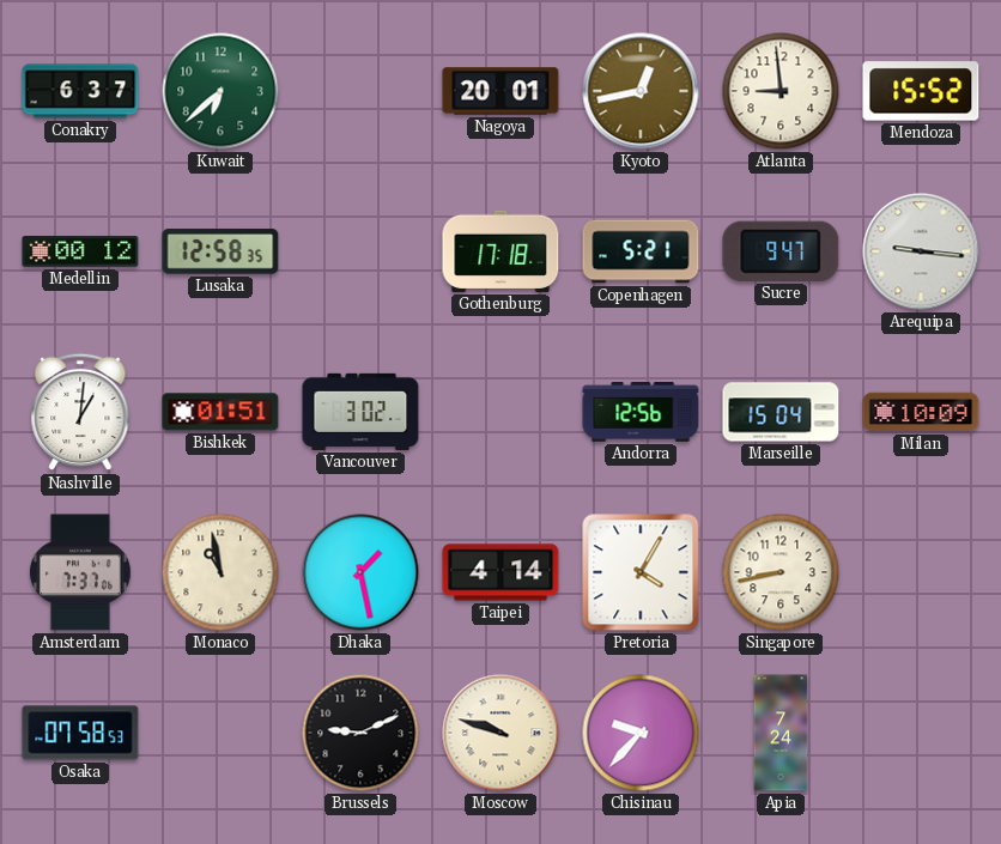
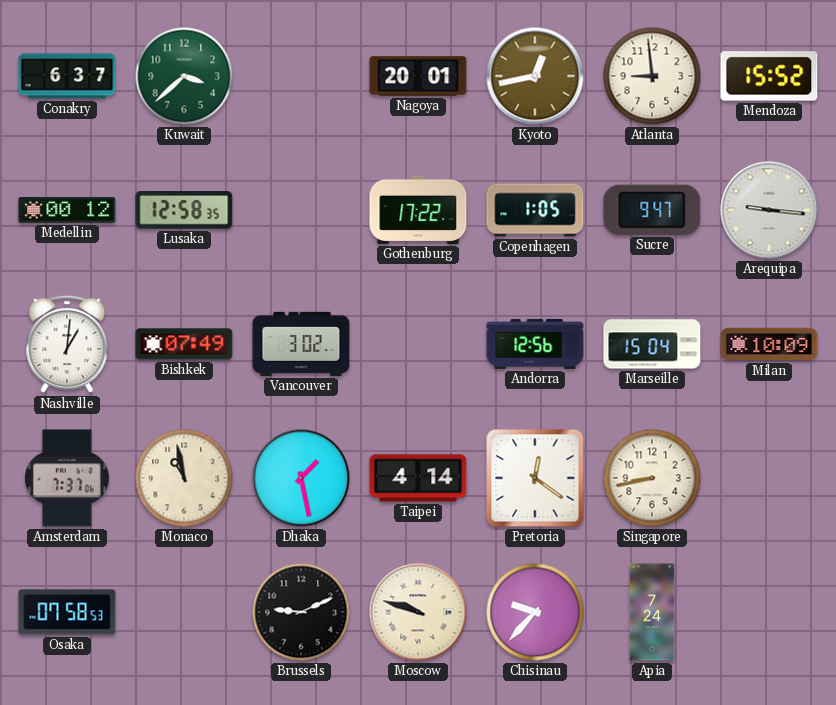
Kuwait: 6:38 -> 3:38
Gothenburg: 17:18 -> 17:22
Copenhagen: 5:21 -> 1:05
Bishkek: 01:51 -> 07:49
Pretoria: 4:05 -> 12:21
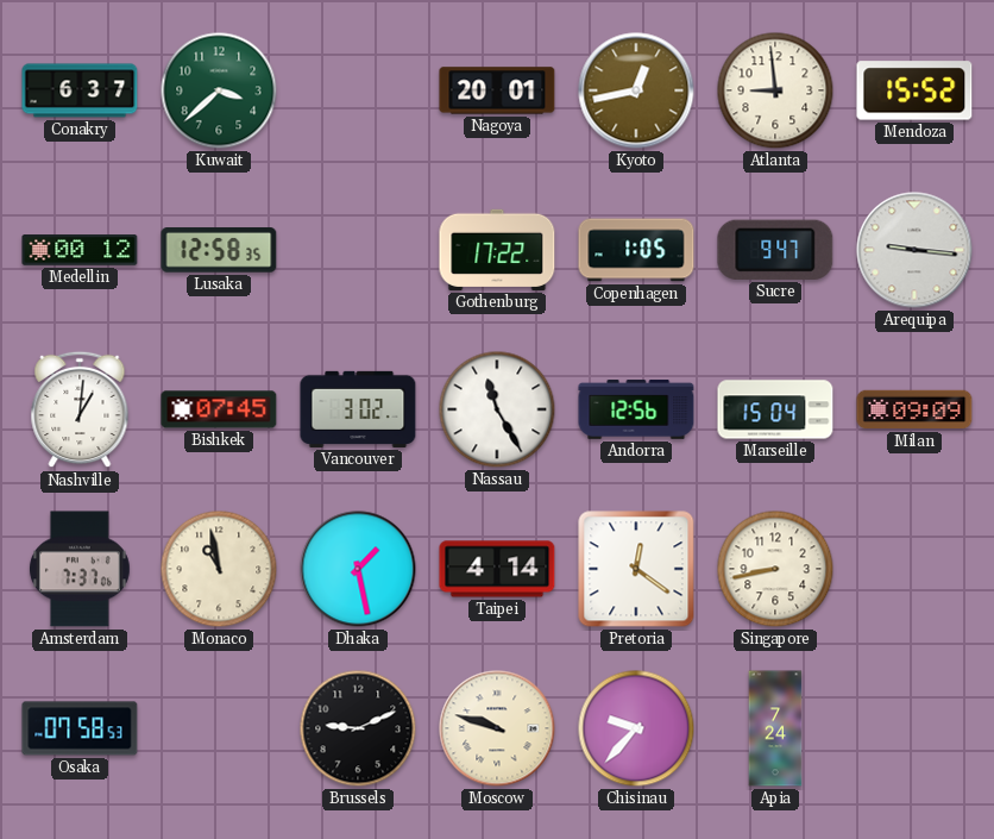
Bishkek: 07:49 -> 07:45
Nassau: none -> 11:25
Milan: 10:09 -> 09:09
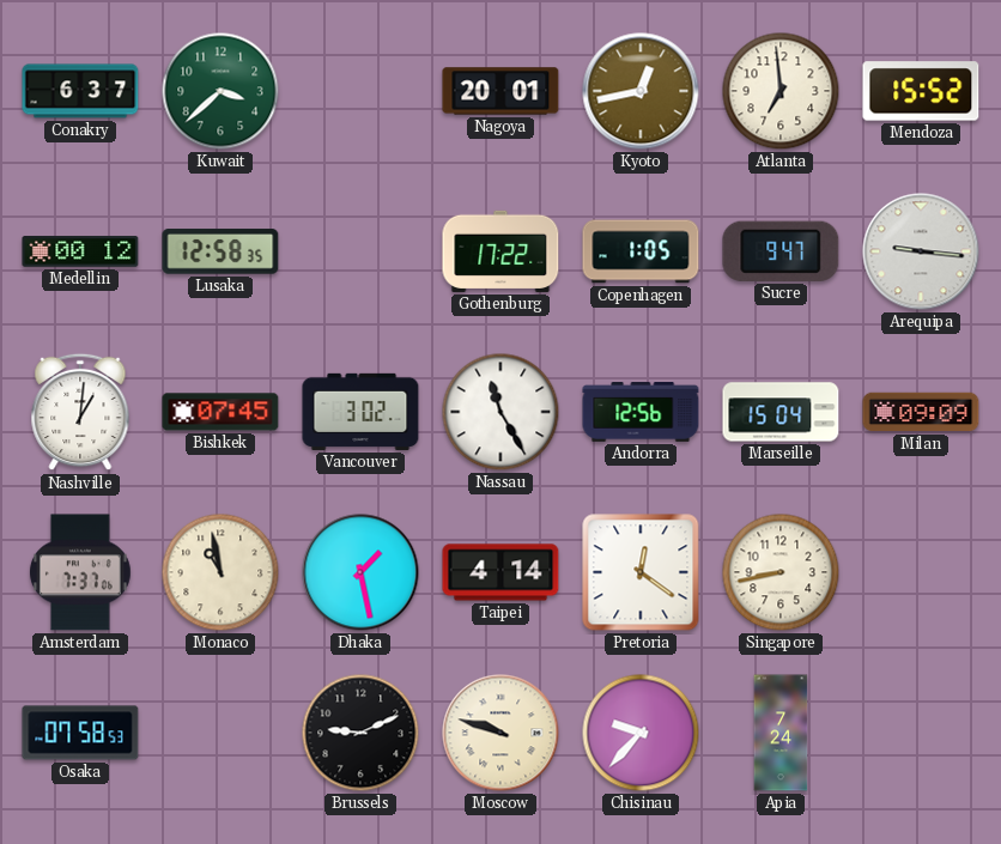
Atlanta: 8:59 -> 6:59
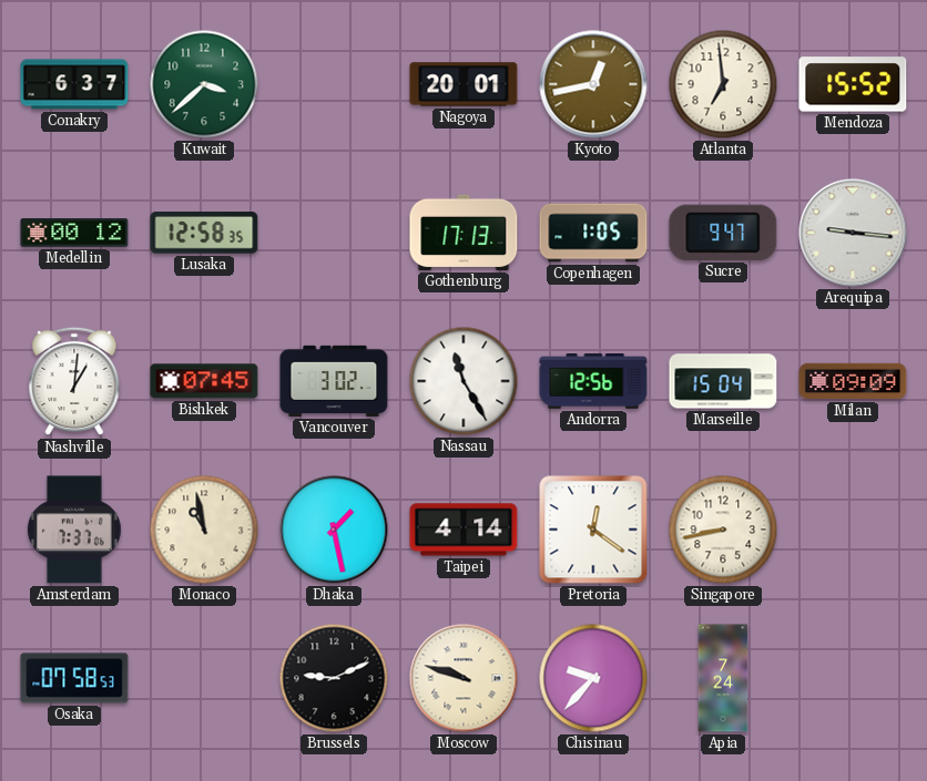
Gothenburg: 17:22 -> 17:13
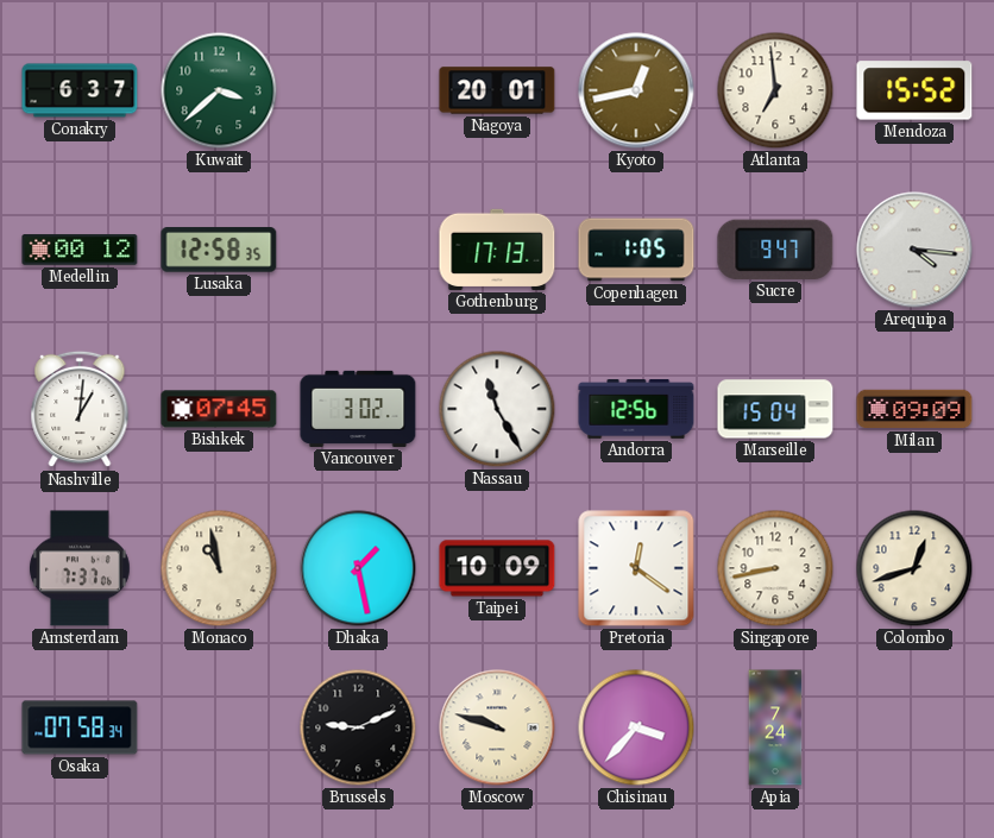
Arequipa: 9:16 -> 4:16
Taipei: 4:14 -> 10:09
Colombo: none -> 12:42
Osaka: 07:58:53 -> 07:58:34
Chisinau: 9:37 -> 3:37
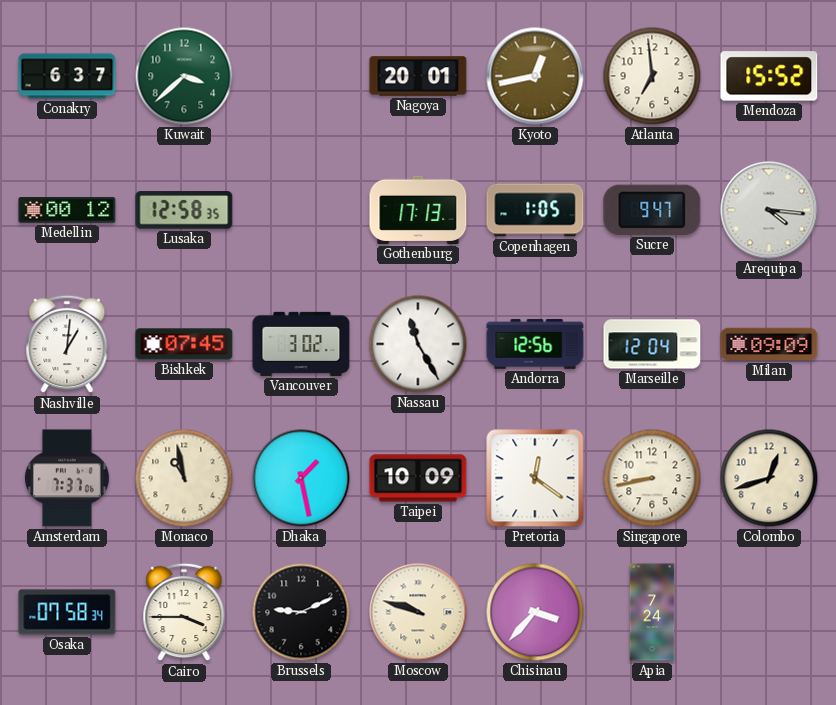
Marseille: 15:04 -> 12:04
Cairo: none -> 3:45
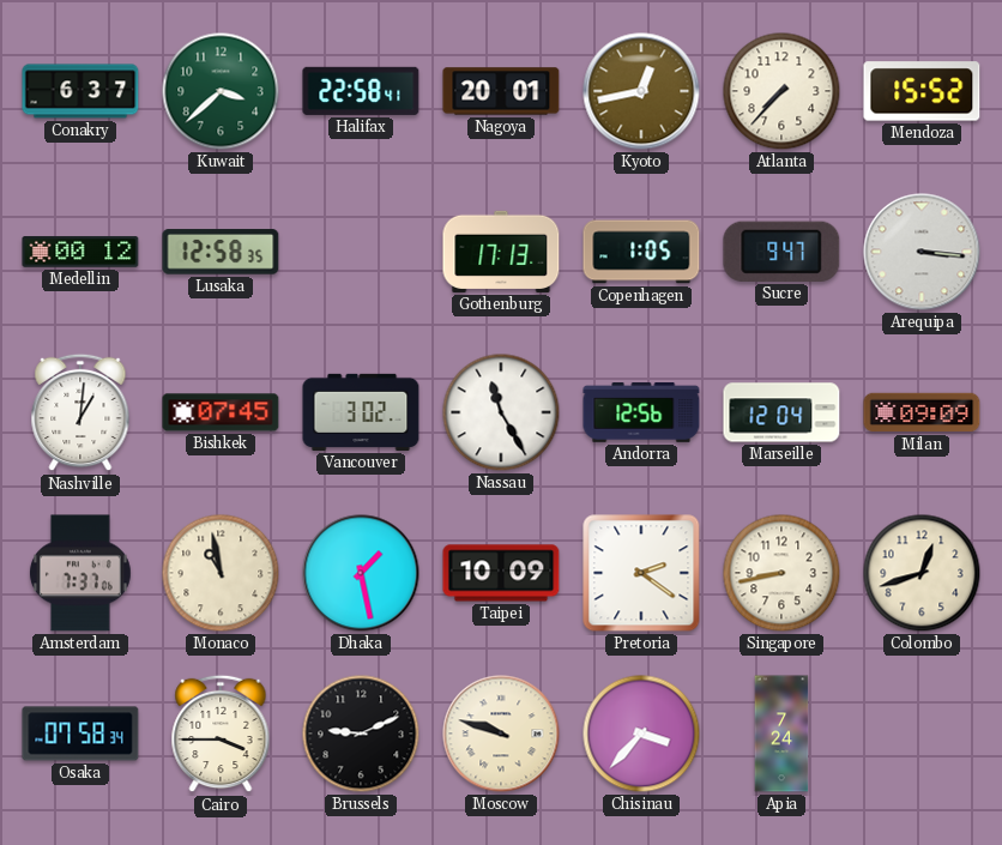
Halifax: none -> 22:58
Atlanta: 6:59 -> 7:37
Arequipa: 4:16 -> 3:16
Pretoria: 12:21 -> 2:21
